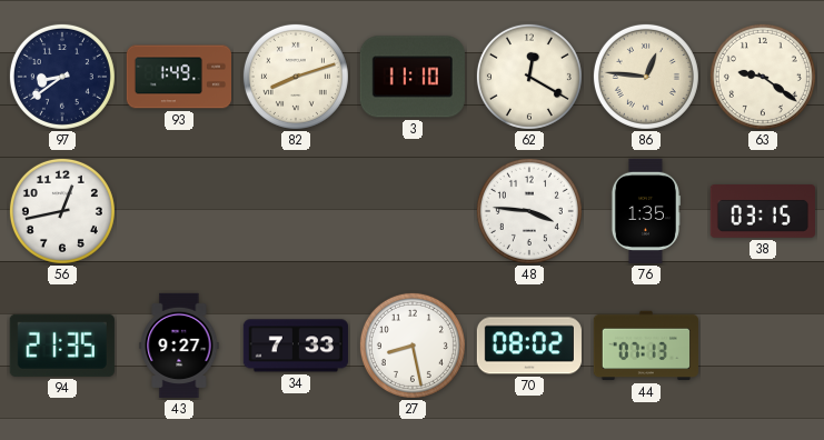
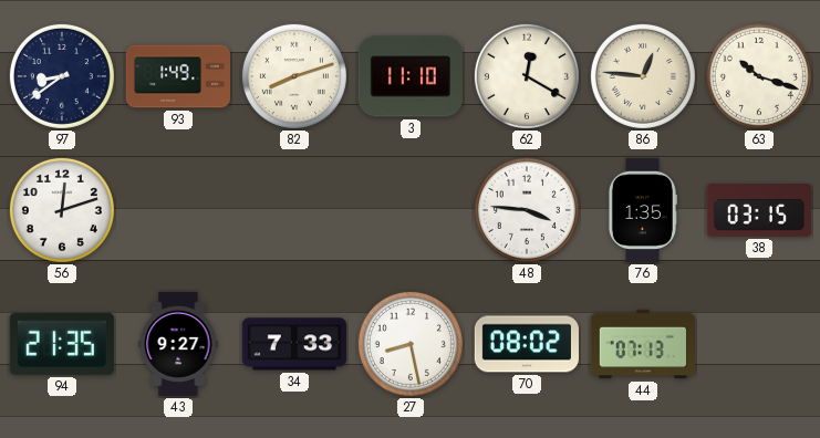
63: 9:21 -> 10:18
56: 12:43 -> 12:12
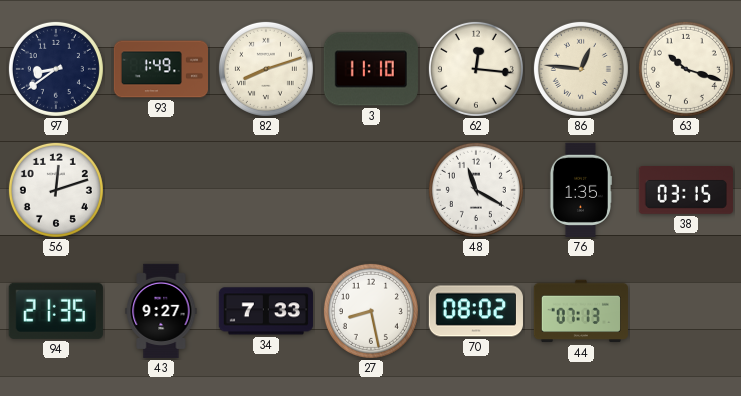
62: 12:20 -> 12:16
48: 3:46 -> 11:20
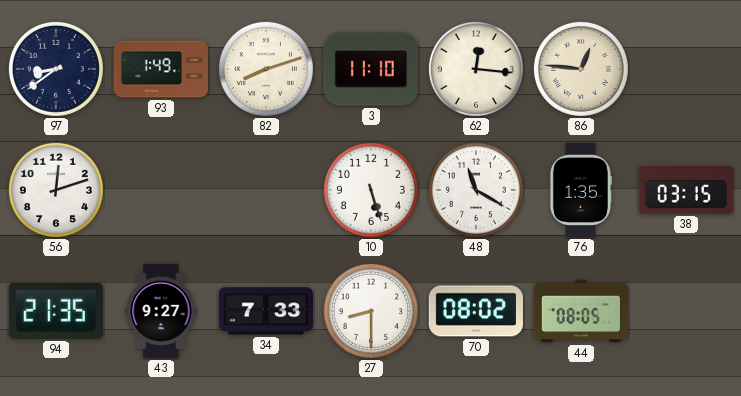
63: 10:18 -> none
10: none -> 5:27
27: 8:28 -> 8:30
44: 07:13 -> 08:05
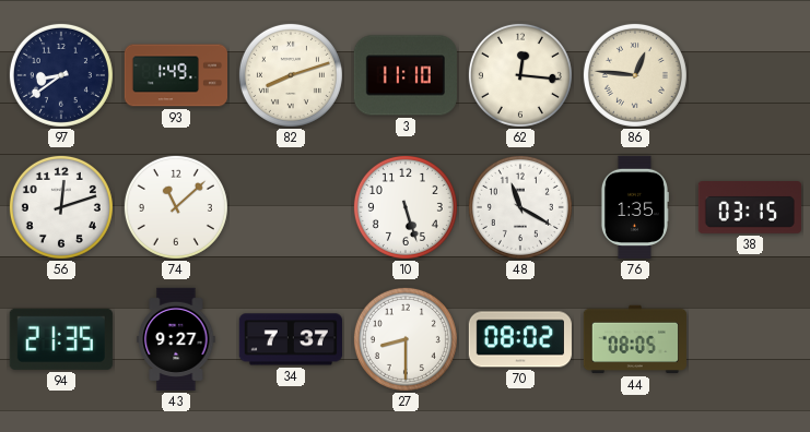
74: none -> 11:08
34: 7:33 -> 7:37
